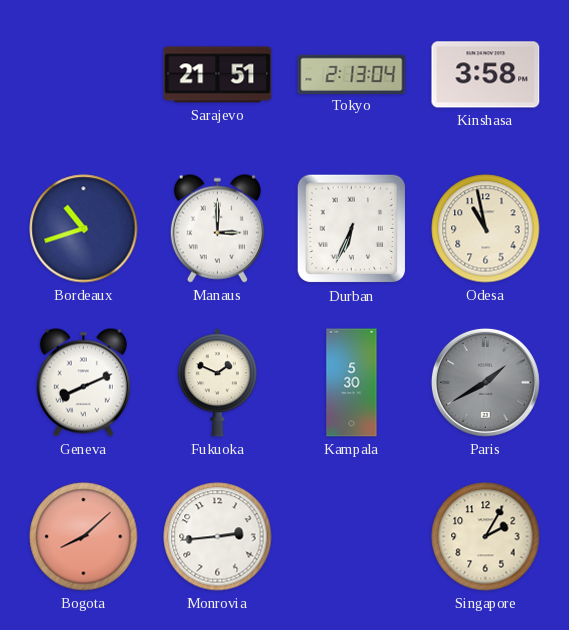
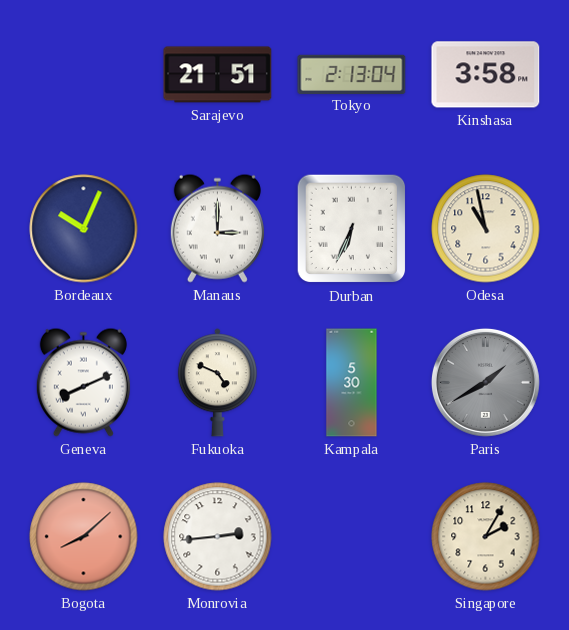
Bordeaux: 10:42 -> 10:04
Fukuoka: 1:49 -> 4:49
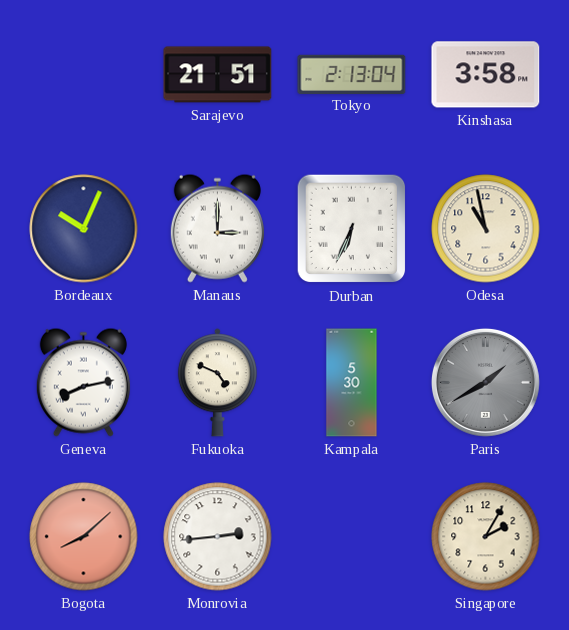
Geneva: 8:11 -> 8:13
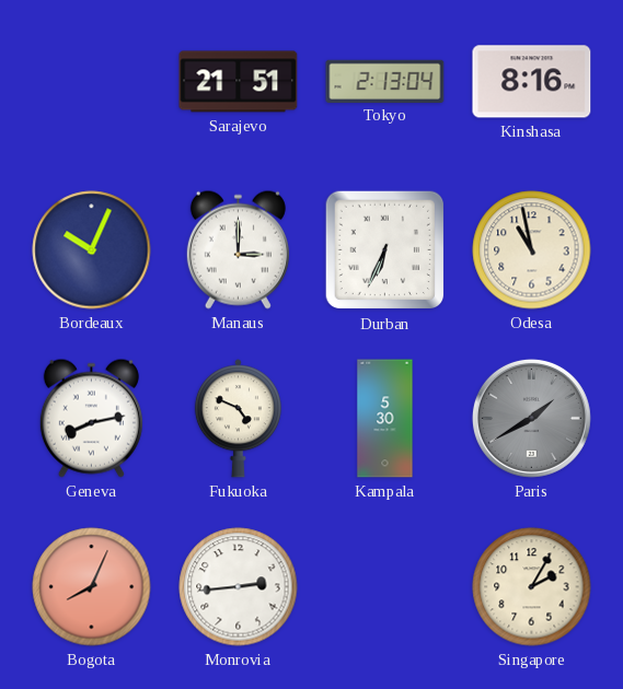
Kinshasa: 3:58 -> 8:16
Bogota: 8:08 -> 8:04
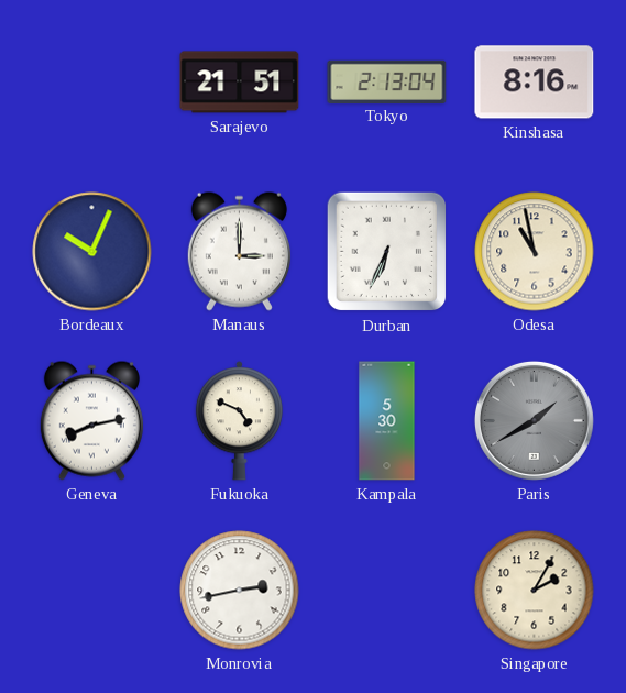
Bogota: 8:04 -> none
Monrovia: 2:44 -> 2:43
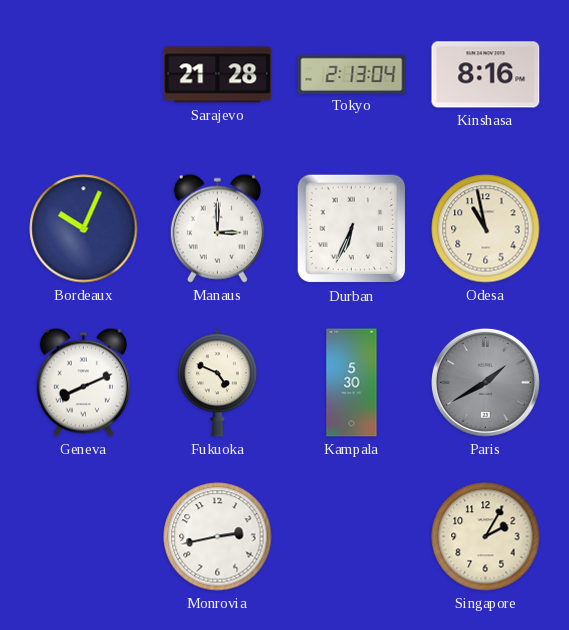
Sarajevo: 21:51 -> 21:28
Geneva: 8:13 -> 8:11
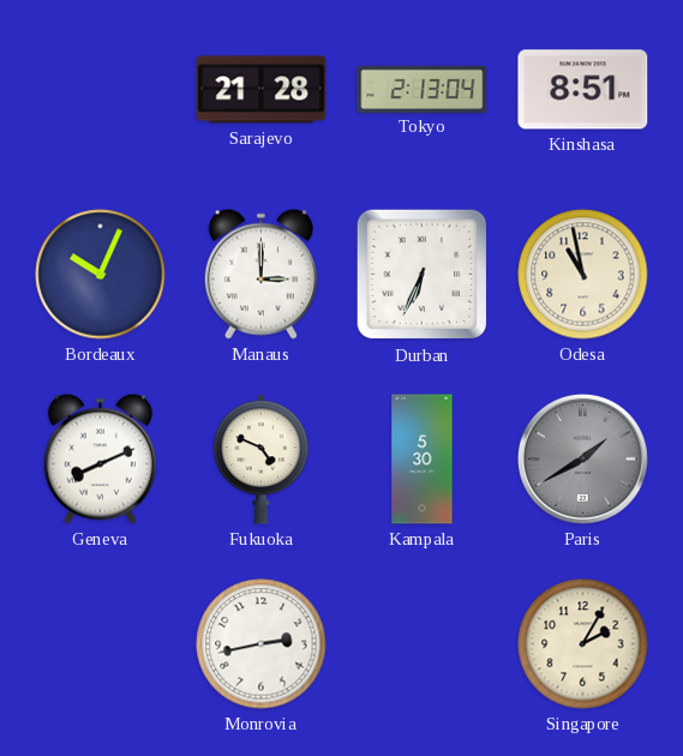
Kinshasa: 8:16 -> 8:51
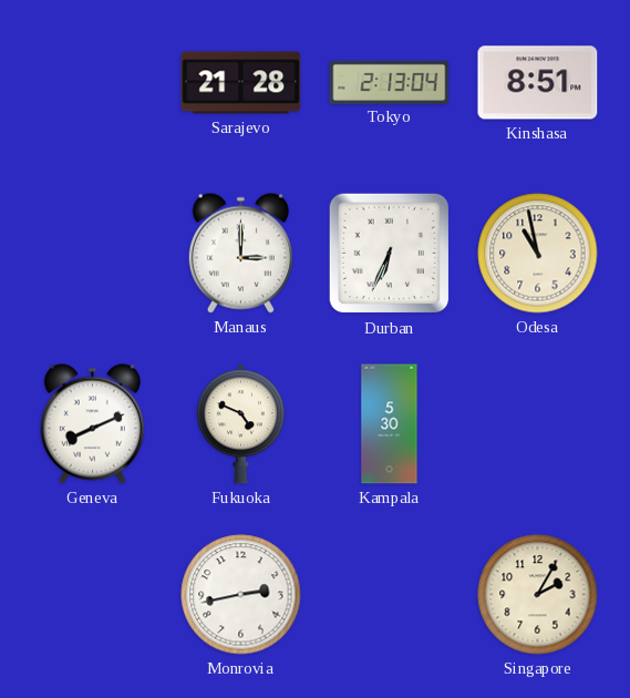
Bordeaux: 10:04 -> none
Paris: 1:40 -> none
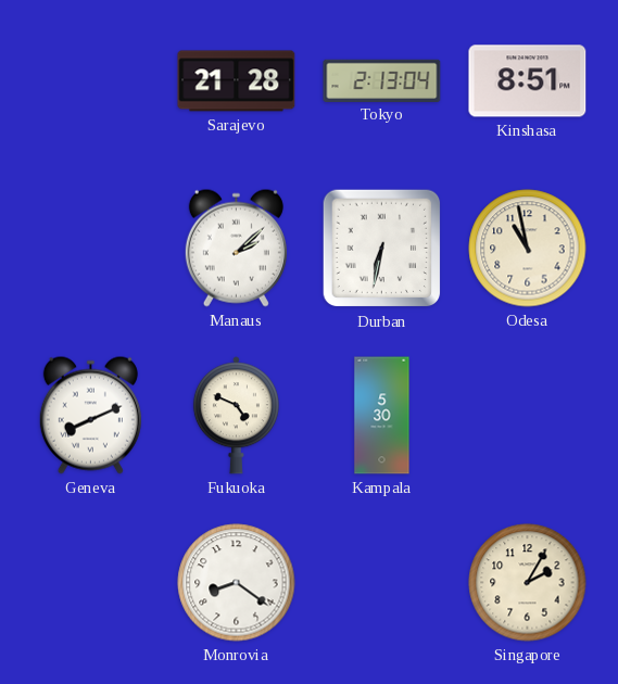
Manaus: 3:00 -> 2:08
Durban: 6:34 -> 6:32
Monrovia: 2:43 -> 8:21
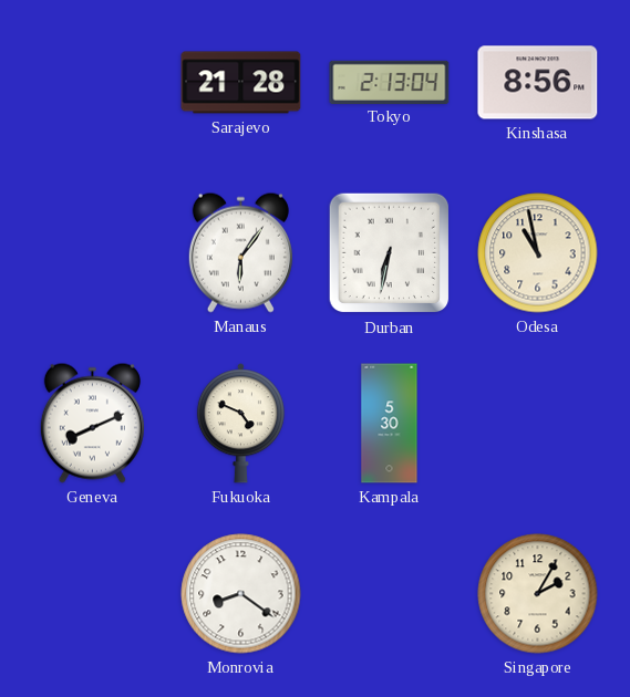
Kinshasa: 8:51 -> 8:56
Manaus: 2:08 -> 6:06
